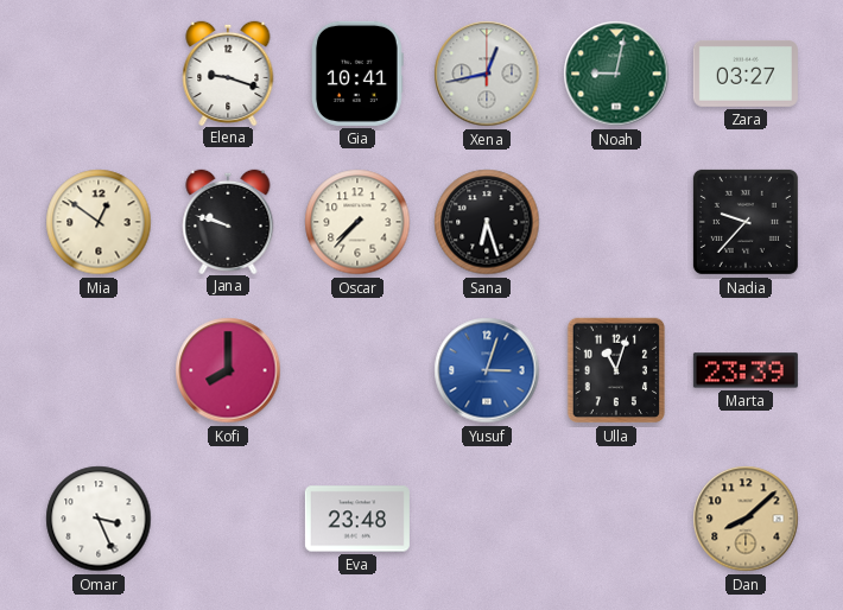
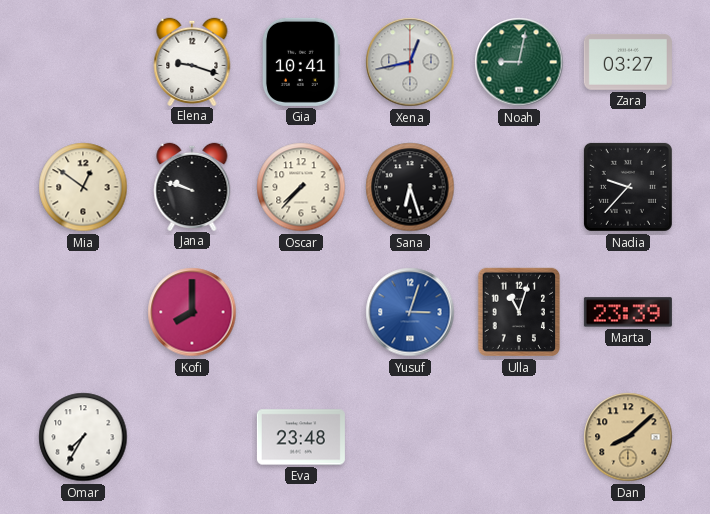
Omar: 3:26 -> 7:35
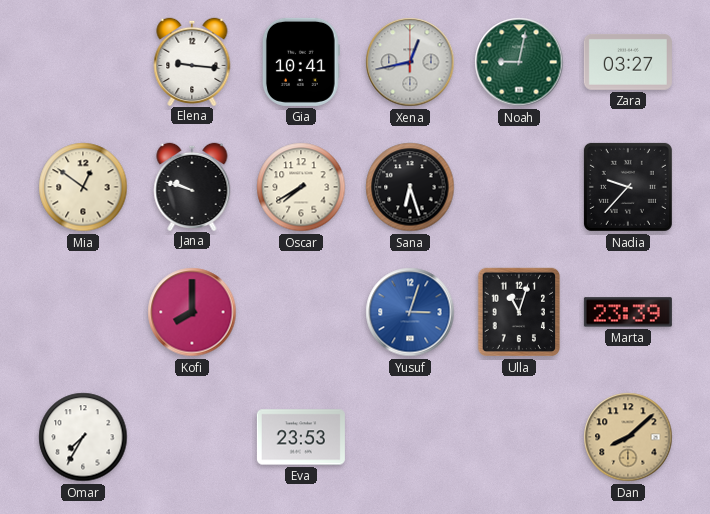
Elena: 9:18 -> 9:16
Oscar: 7:37 -> 7:40
Eva: 23:48 -> 23:53
